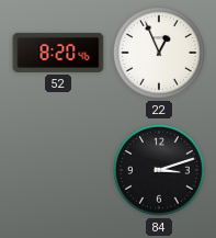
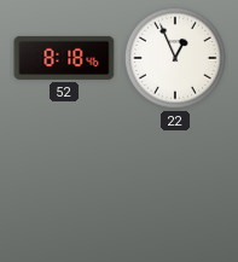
52: 8:20 -> 8:18
84: 3:12 -> none
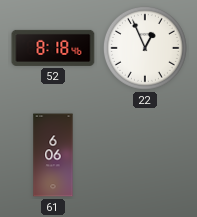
61: none -> 6:06
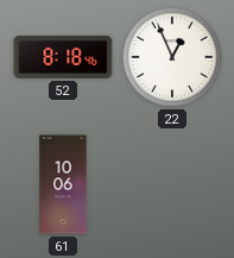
61: 6:06 -> 10:06
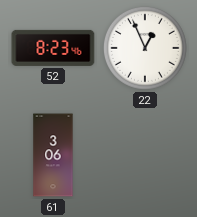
52: 8:18 -> 8:23
61: 10:06 -> 3:06
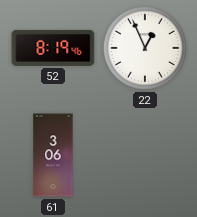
52: 8:23 -> 8:19
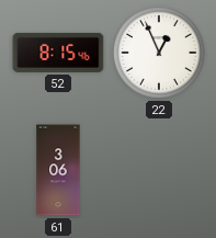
52: 8:19 -> 8:15
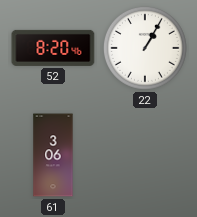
52: 8:15 -> 8:20
22: 12:56 -> 1:05
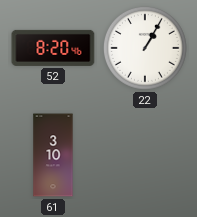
61: 3:06 -> 3:10
